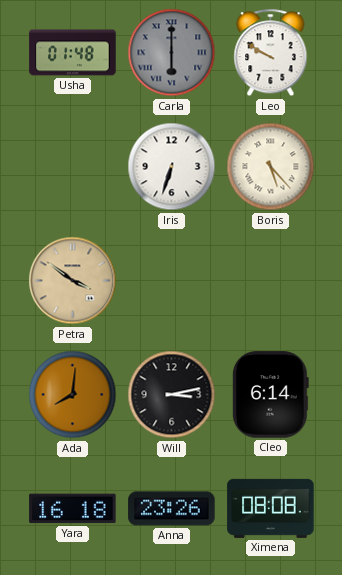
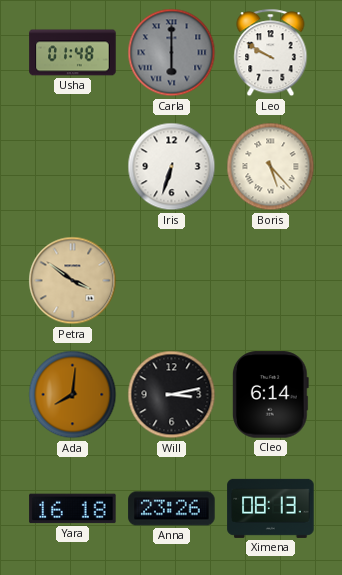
Ximena: 08:08 -> 08:13
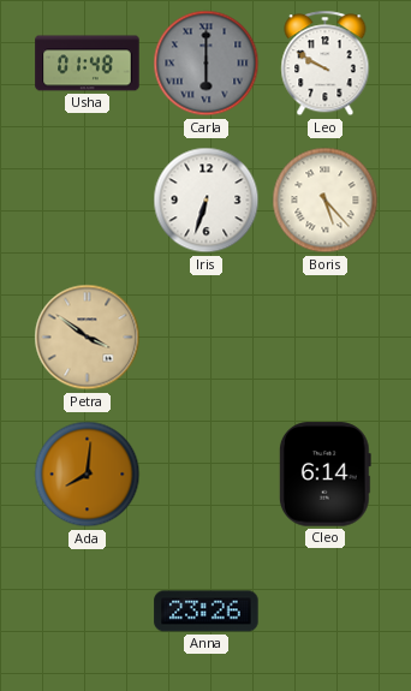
Will: 3:13 -> none
Yara: 16:18 -> none
Ximena: 08:13 -> none
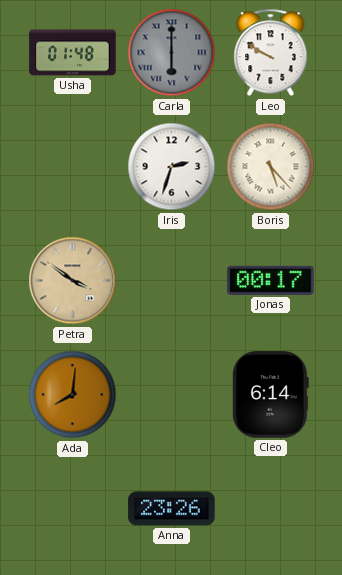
Iris: 6:33 -> 2:33
Jonas: none -> 00:17
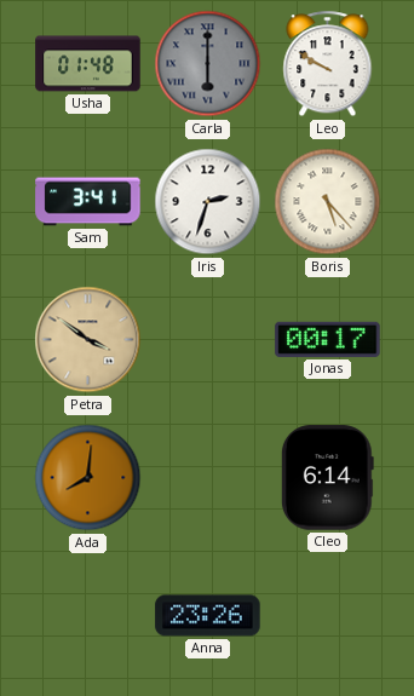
Sam: none -> 3:41
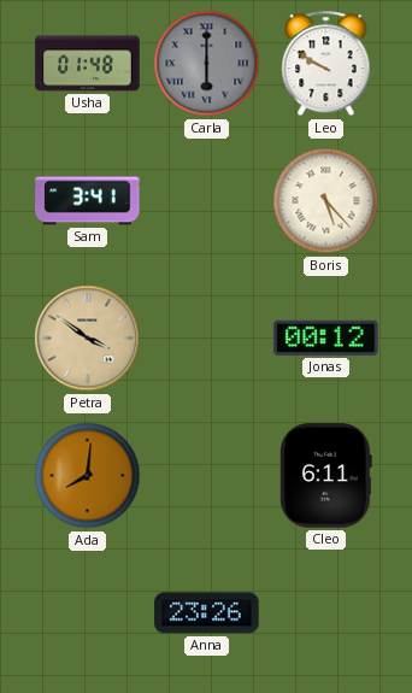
Iris: 2:33 -> none
Jonas: 00:17 -> 00:12
Cleo: 6:14 -> 6:11
